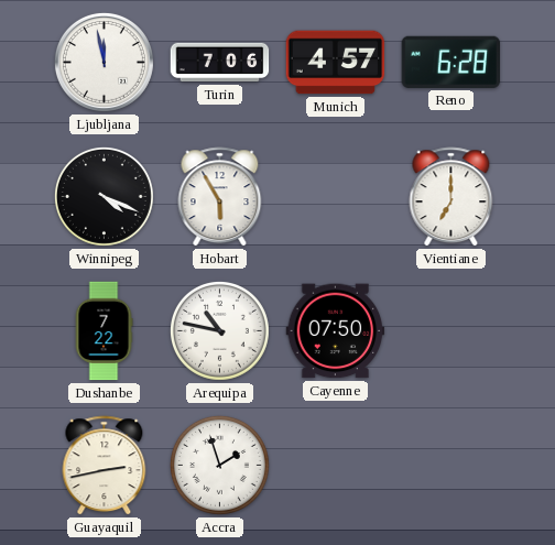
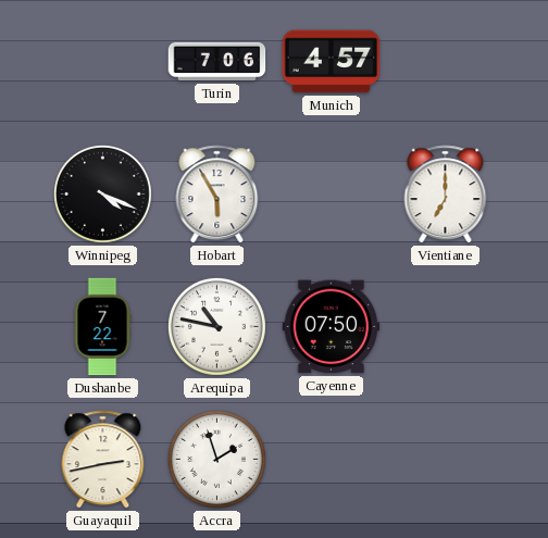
Ljubljana: 11:58 -> none
Reno: 6:28 -> none
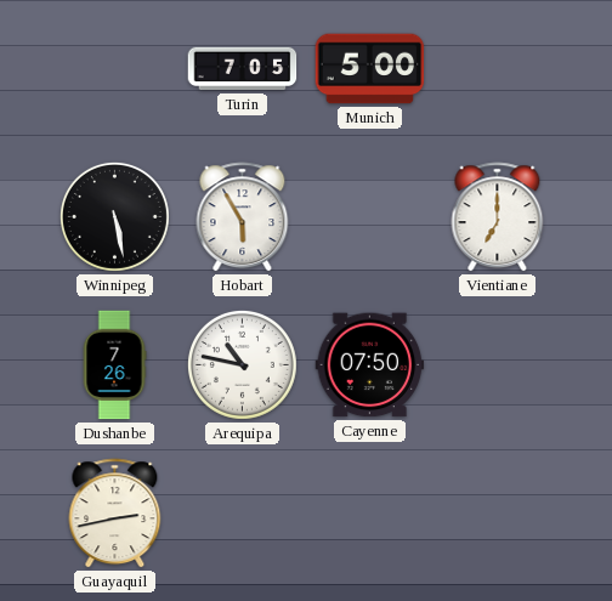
Turin: 7:06 -> 7:05
Munich: 4:57 -> 5:00
Winnipeg: 4:19 -> 5:28
Dushanbe: 7:22 -> 7:26
Accra: 1:57 -> none
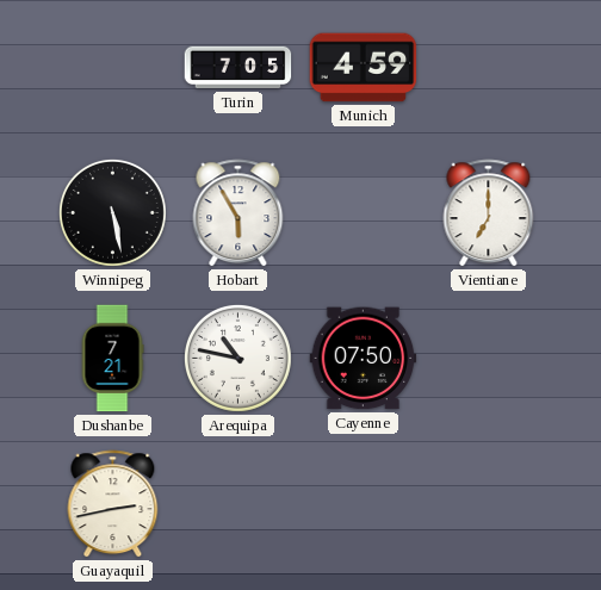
Munich: 5:00 -> 4:59
Dushanbe: 7:26 -> 7:21
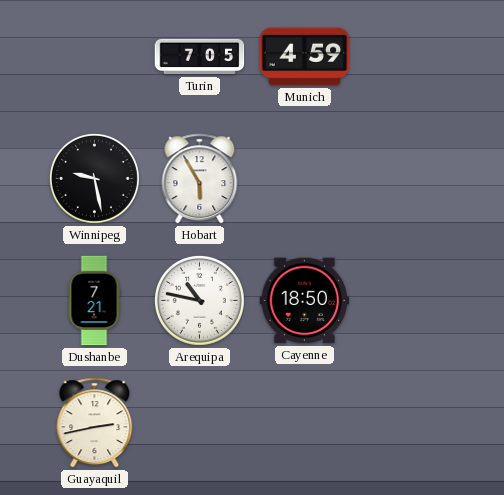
Winnipeg: 5:28 -> 9:28
Vientiane: 7:00 -> none
Cayenne: 07:50 -> 18:50
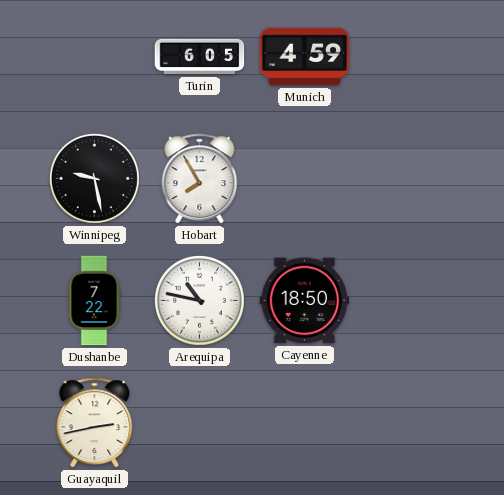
Turin: 7:05 -> 6:05
Hobart: 5:55 -> 7:55
Dushanbe: 7:21 -> 7:22
